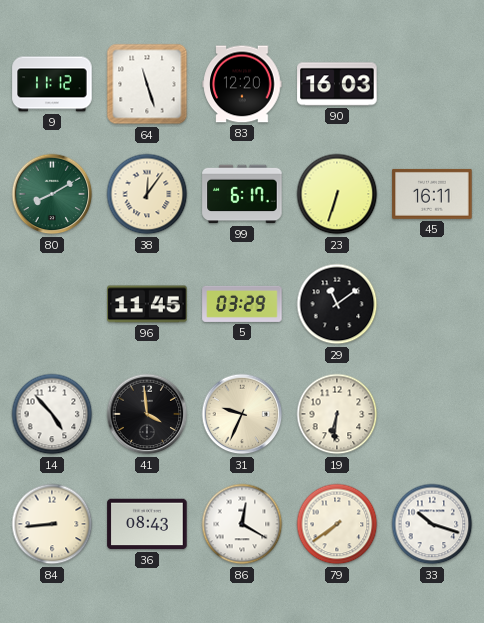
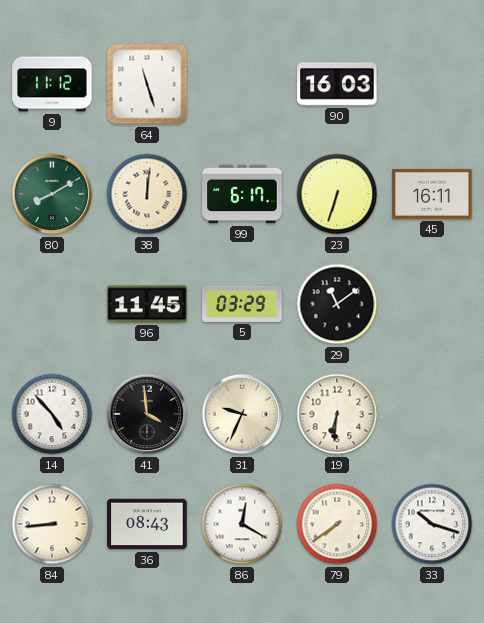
83: 12:20 -> none
38: 12:06 -> 12:01
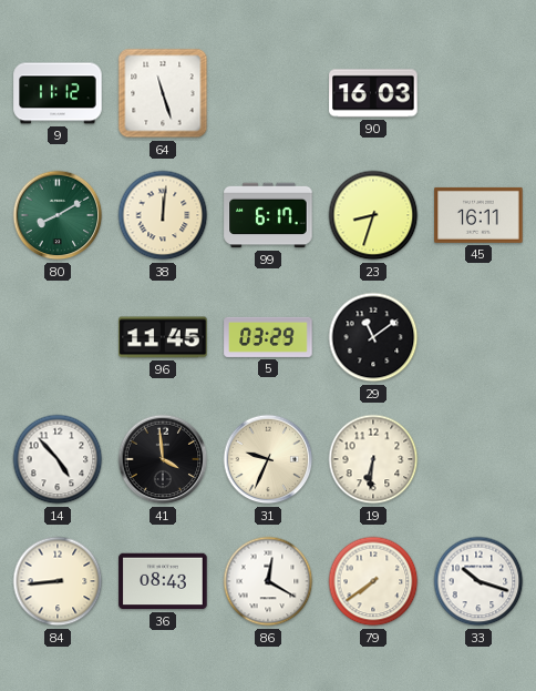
23: 6:33 -> 8:33
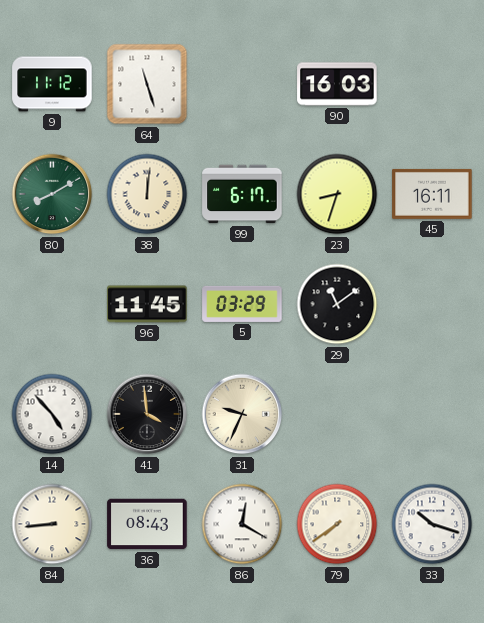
19: 6:31 -> none
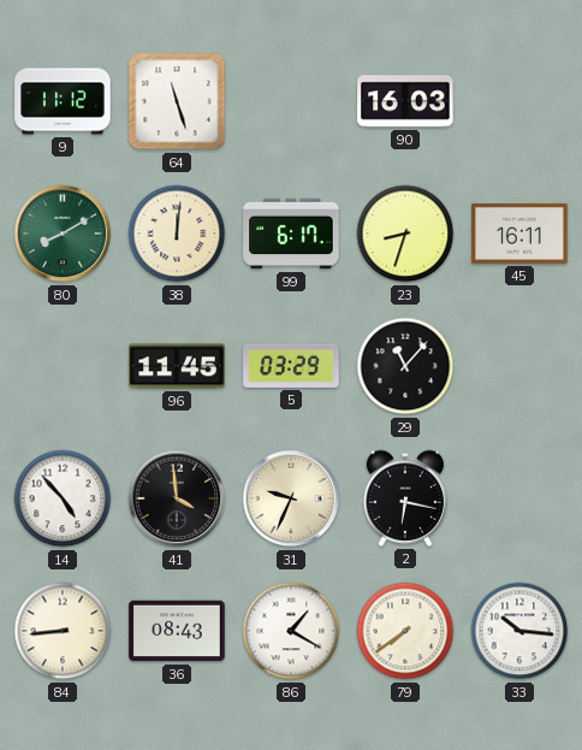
29: 11:09 -> 11:07
2: none -> 6:17
86: 12:20 -> 1:20
33: 10:18 -> 10:16
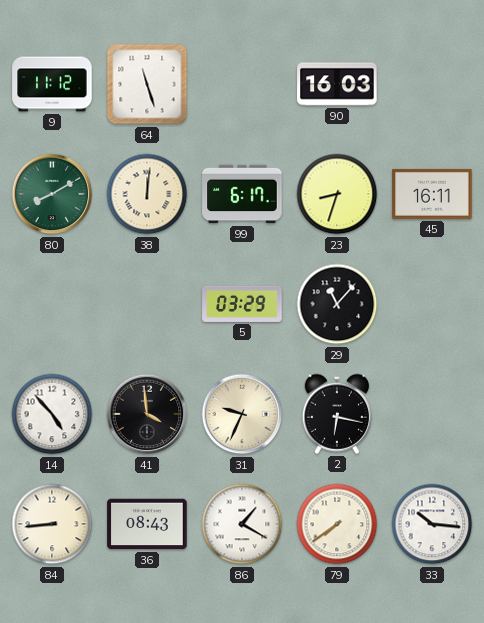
96: 11:45 -> none
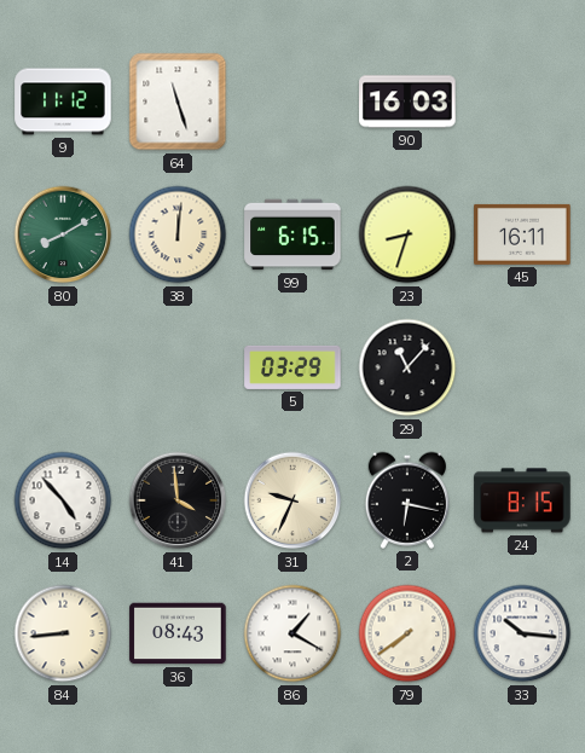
99: 6:17 -> 6:15
24: none -> 8:15
